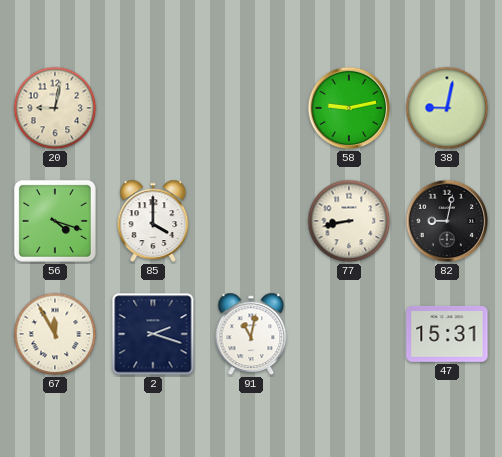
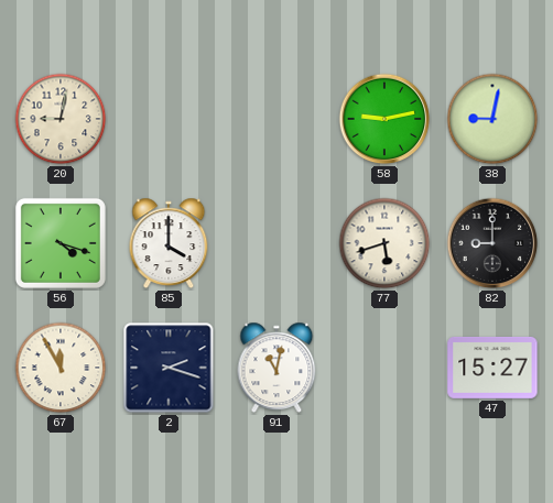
77: 8:43 -> 5:42
82: 9:02 -> 9:00
47: 15:31 -> 15:27
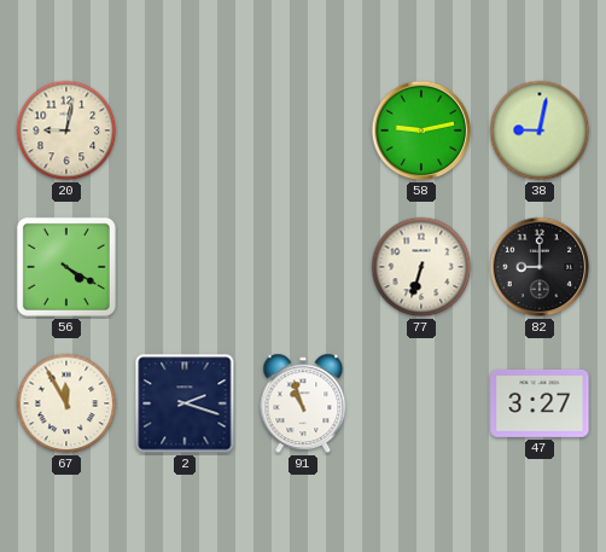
56: 4:18 -> 4:20
85: 4:00 -> none
77: 5:42 -> 6:33
91: 11:02 -> 10:57
47: 15:27 -> 3:27
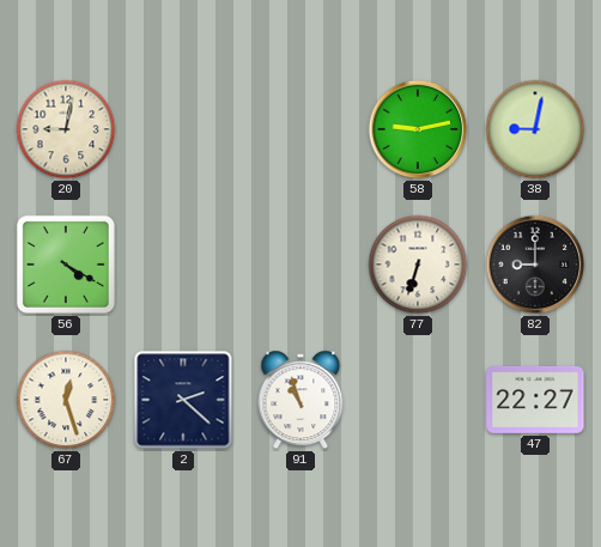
67: 11:55 -> 12:27
2: 2:18 -> 2:22
47: 3:27 -> 22:27
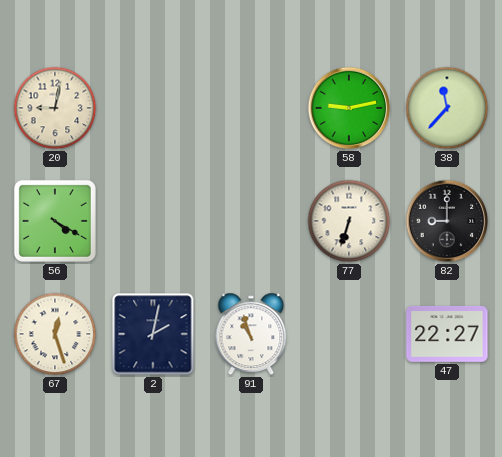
38: 9:02 -> 11:37
2: 2:22 -> 2:02
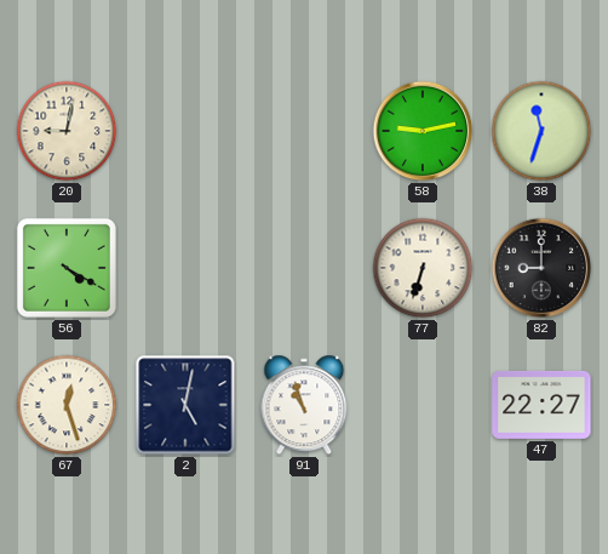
38: 11:37 -> 11:33
2: 2:02 -> 5:02
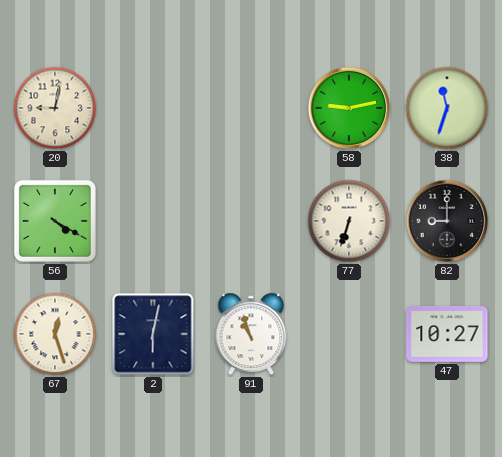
2: 5:02 -> 6:02
47: 22:27 -> 10:27
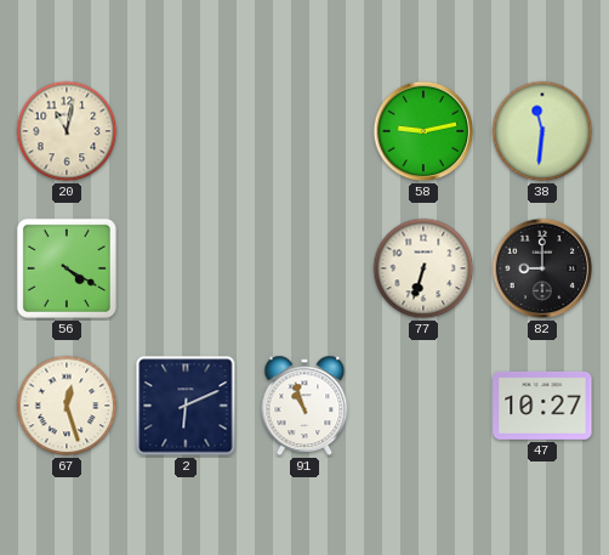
20: 9:02 -> 11:02
38: 11:33 -> 11:31
2: 6:02 -> 6:11
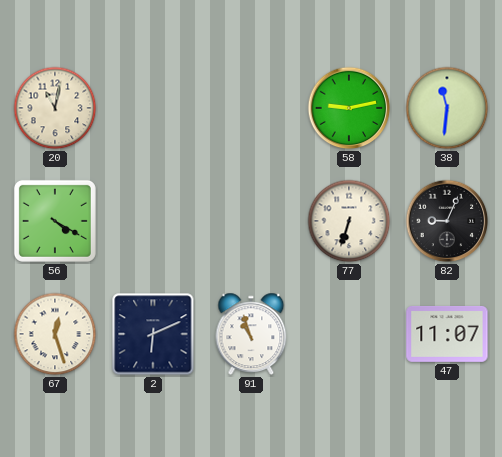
82: 9:00 -> 9:04
47: 10:27 -> 11:07
